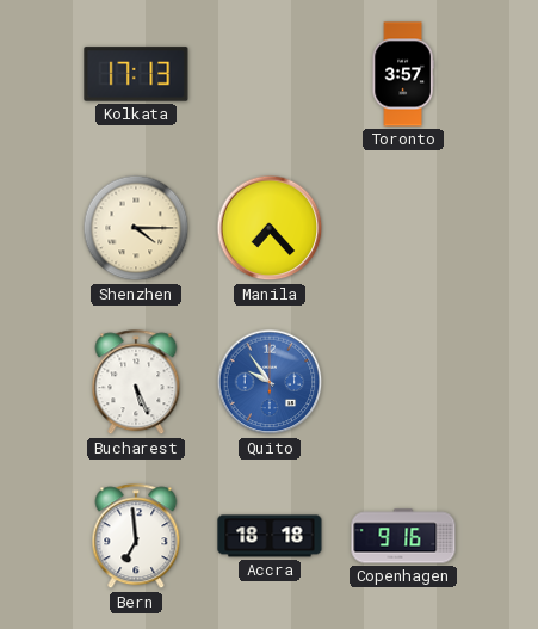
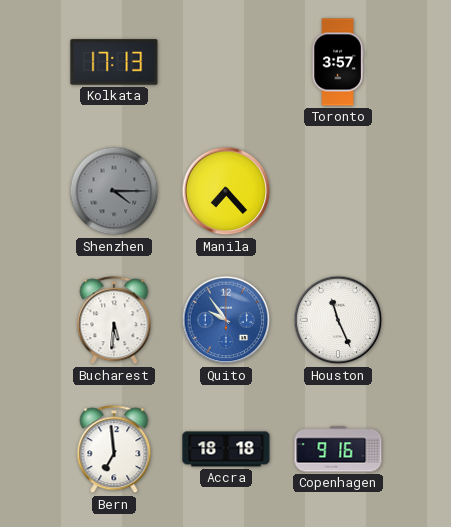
Shenzhen dial: cream -> grey
Bucharest: 5:26 -> 5:31
Houston: none -> 11:26
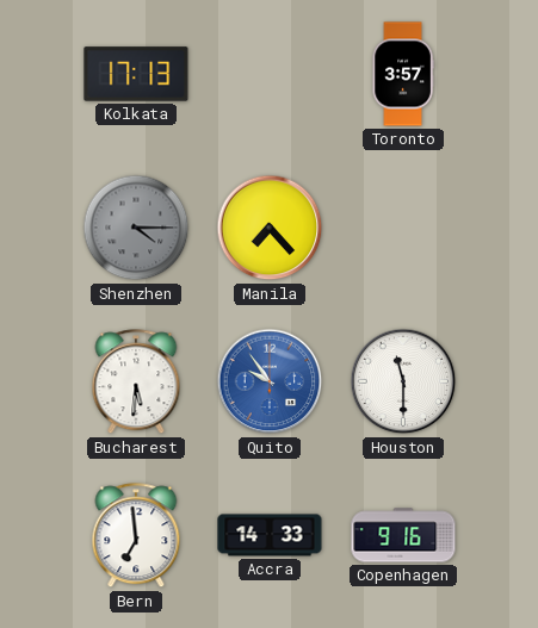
Houston: 11:26 -> 11:30
Accra: 18:18 -> 14:33
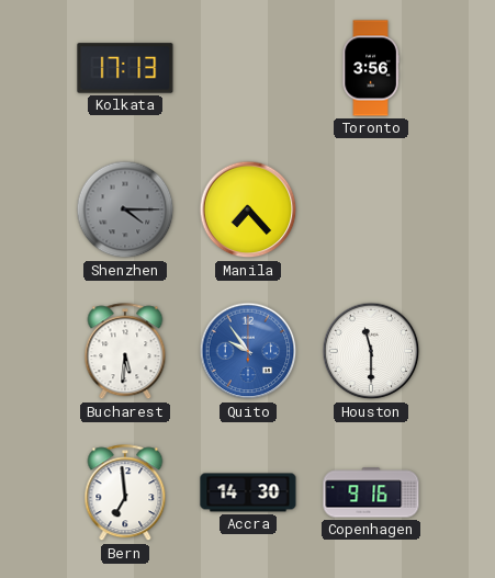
Toronto: 3:57 -> 3:56
Accra: 14:33 -> 14:30
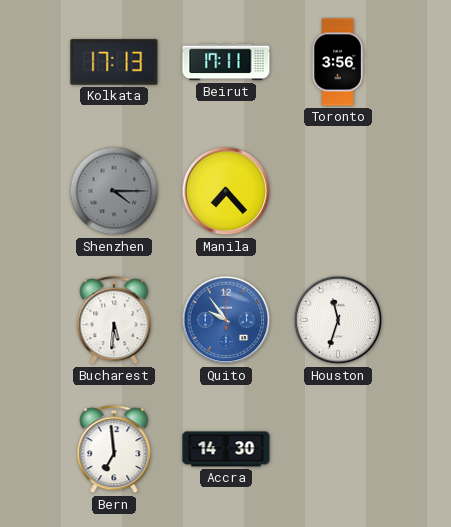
Beirut: none -> 17:11
Houston: 11:30 -> 11:33
Copenhagen: 9:16 -> none
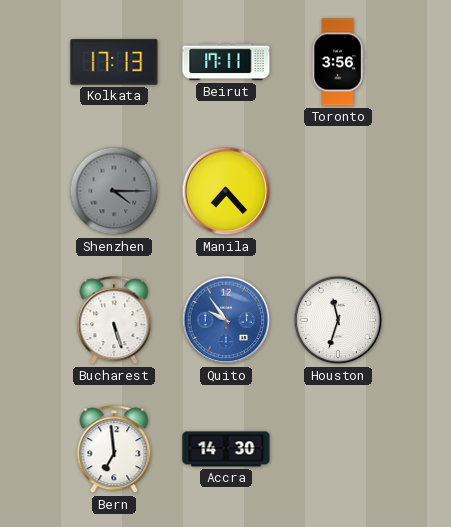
Bucharest: 5:31 -> 5:27
